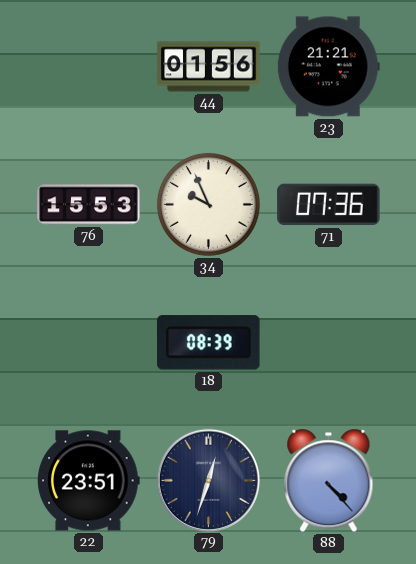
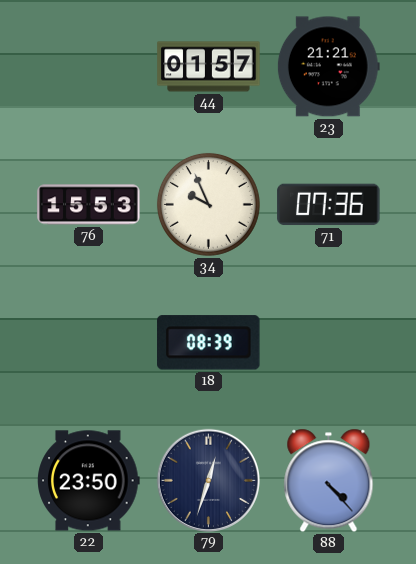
44: 01:56 -> 01:57
22: 23:51 -> 23:50
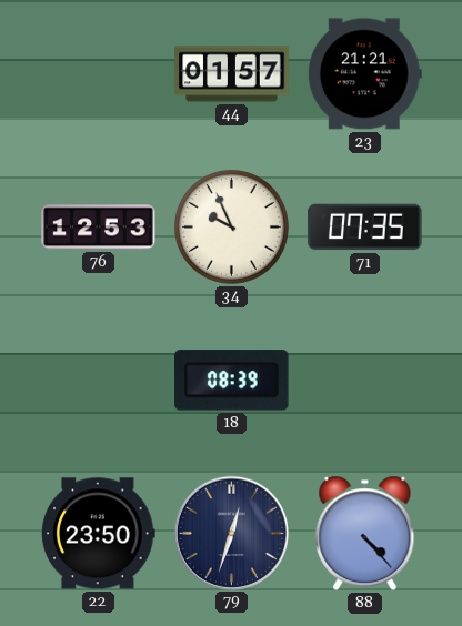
76: 15:53 -> 12:53
71: 07:36 -> 07:35
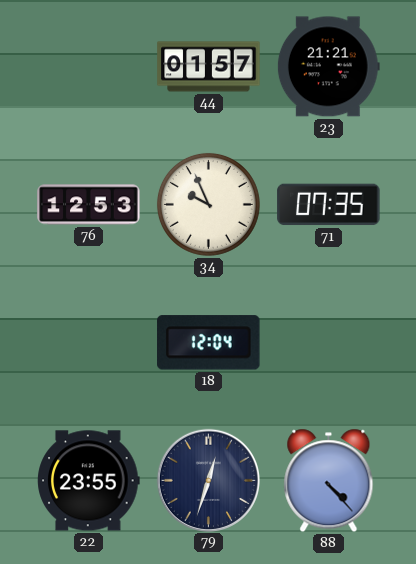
18: 08:39 -> 12:04
22: 23:50 -> 23:55
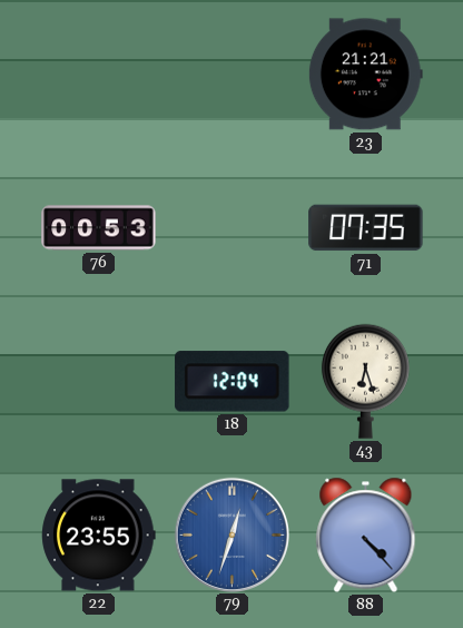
44: 01:57 -> none
76: 12:53 -> 00:53
34: 9:56 -> none
43: none -> 6:27
79 dial: navy -> blue
